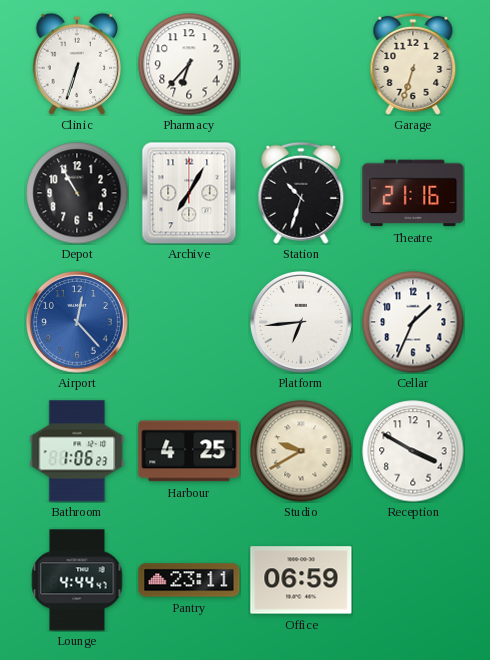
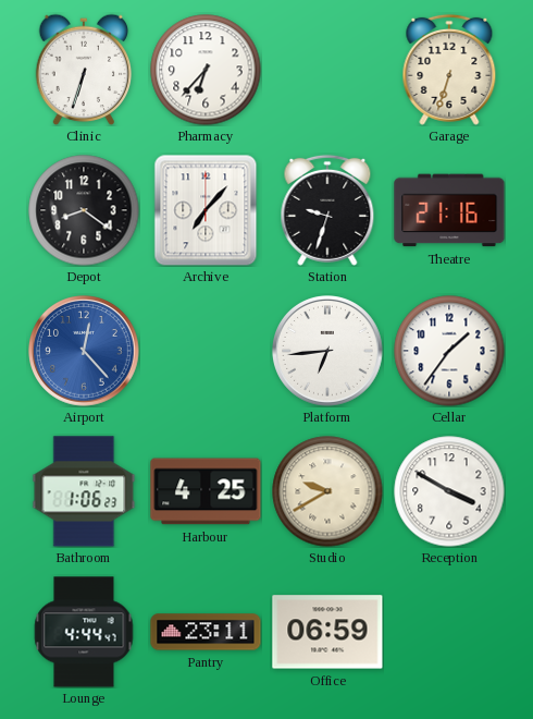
Depot: 10:55 -> 8:21
Archive: 7:05 -> 7:07
Station: 10:33 -> 9:33
Cellar: 1:34 -> 1:36
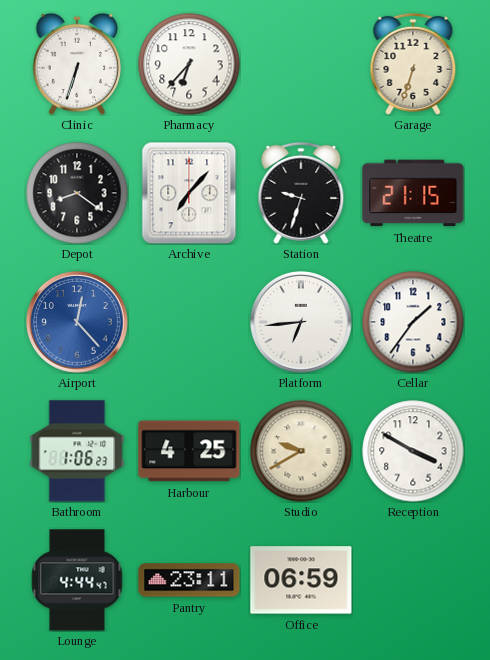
Theatre: 21:16 -> 21:15
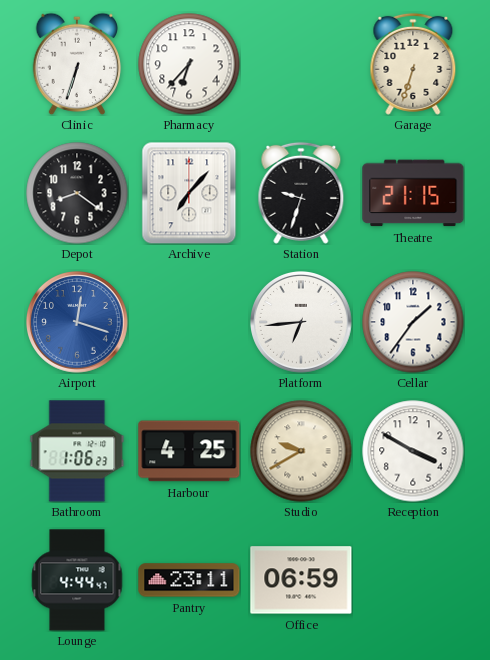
Airport: 12:23 -> 12:18
